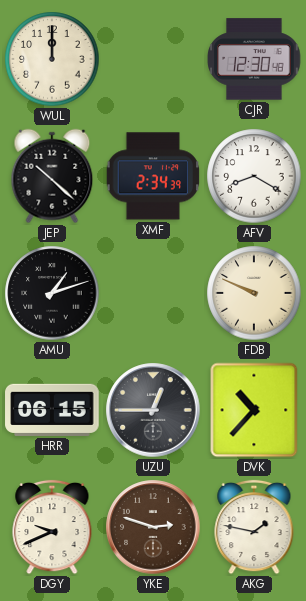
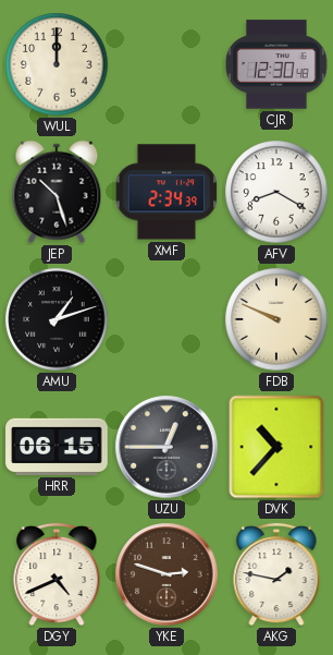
JEP: 10:22 -> 10:27
DGY: 9:41 -> 4:41
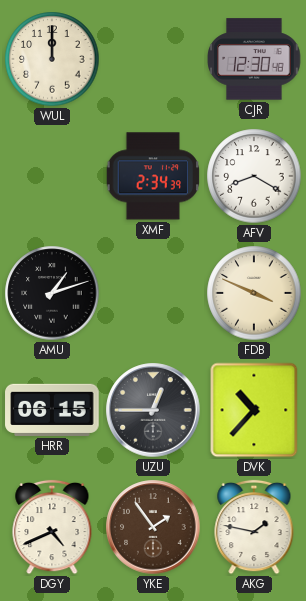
JEP: 10:27 -> none
FDB: 9:49 -> 3:49
YKE: 2:48 -> 1:54
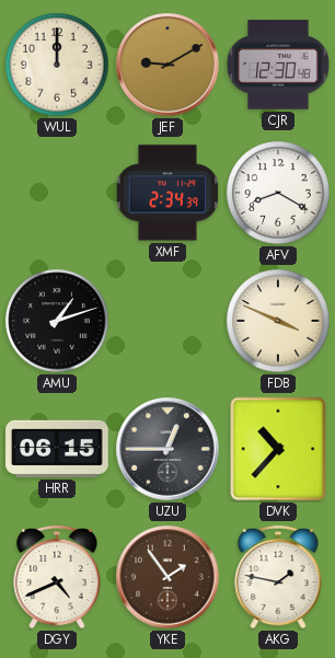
JEF: none -> 9:10
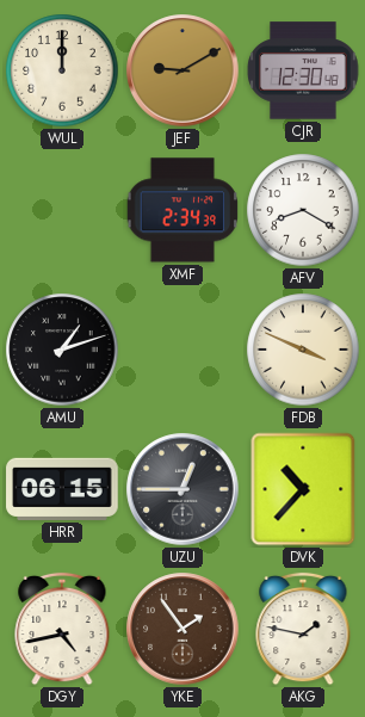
DGY: 4:41 -> 4:43
